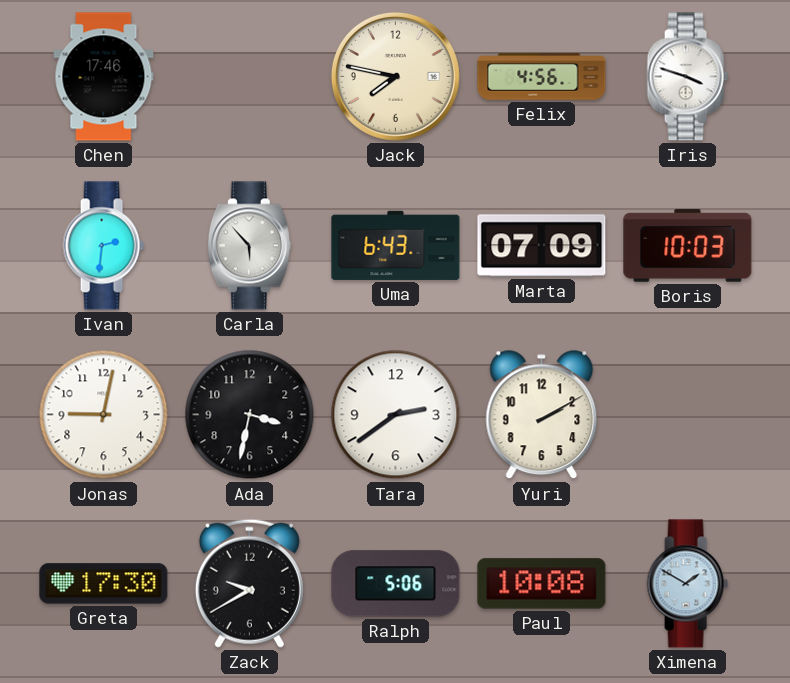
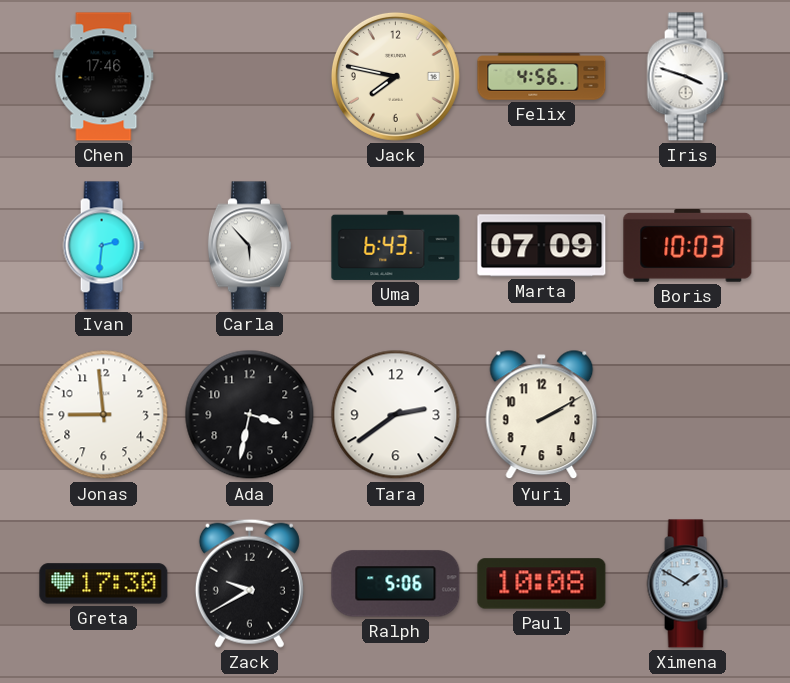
Jonas: 9:02 -> 8:59
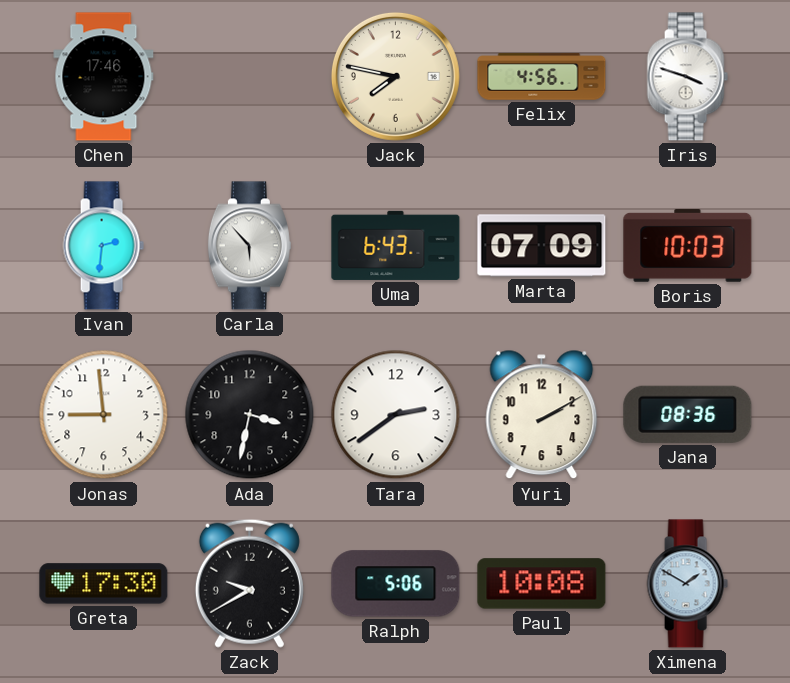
Jana: none -> 08:36
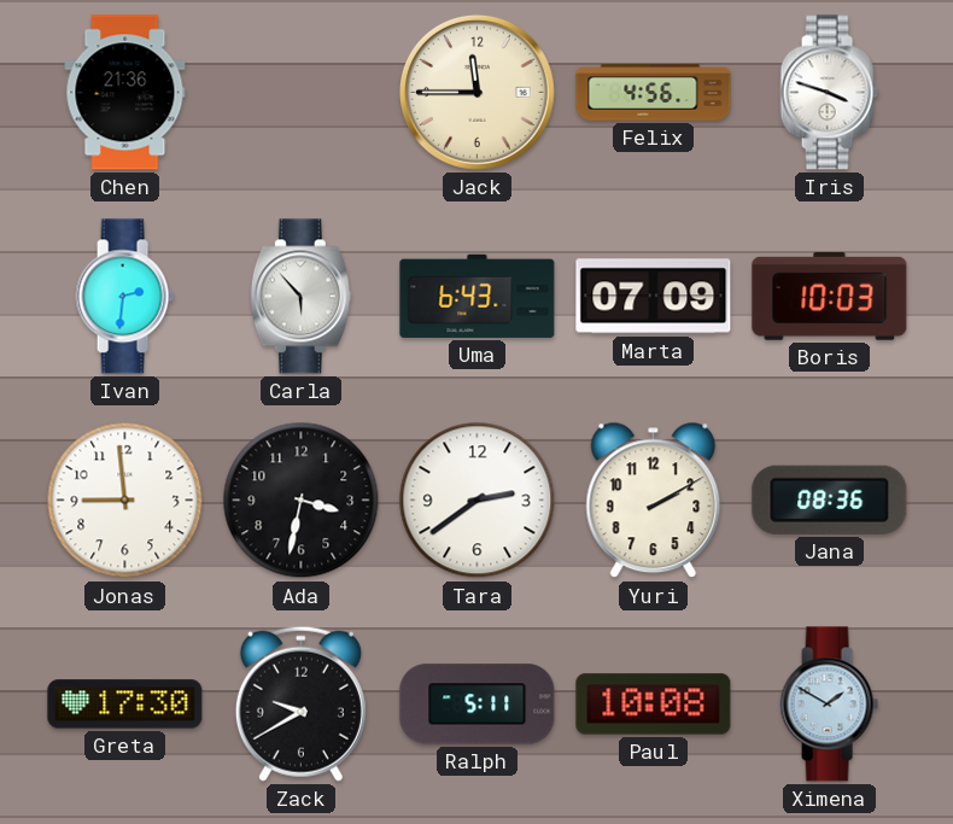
Chen: 17:46 -> 21:36
Jack: 7:47 -> 11:45
Ralph: 5:06 -> 5:11
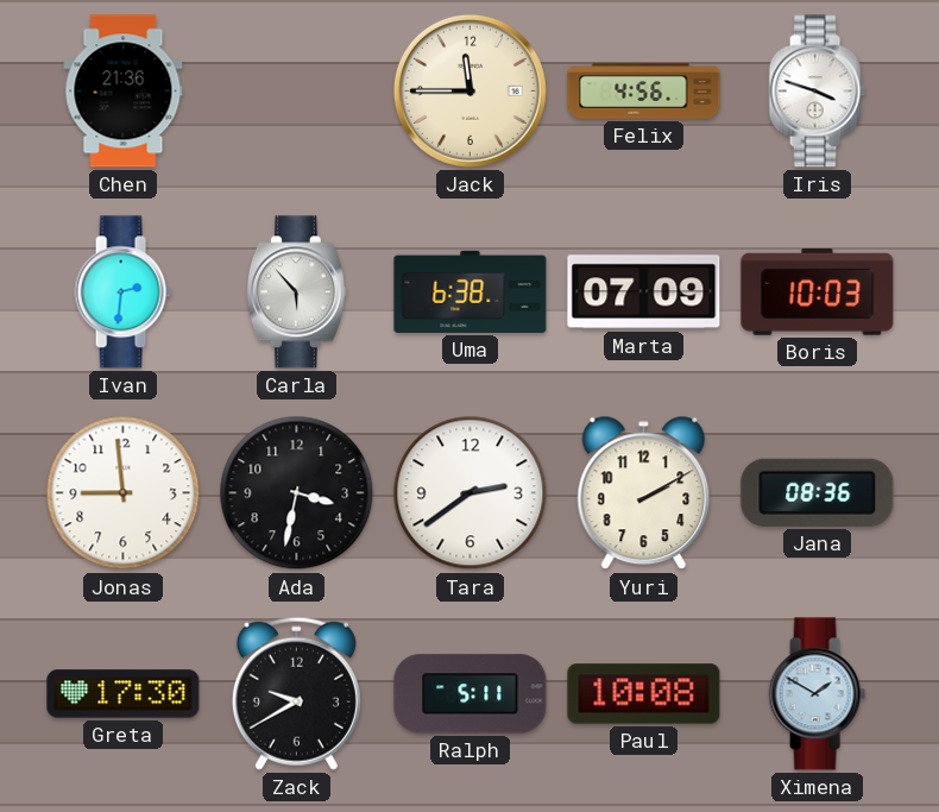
Uma: 6:43 -> 6:38
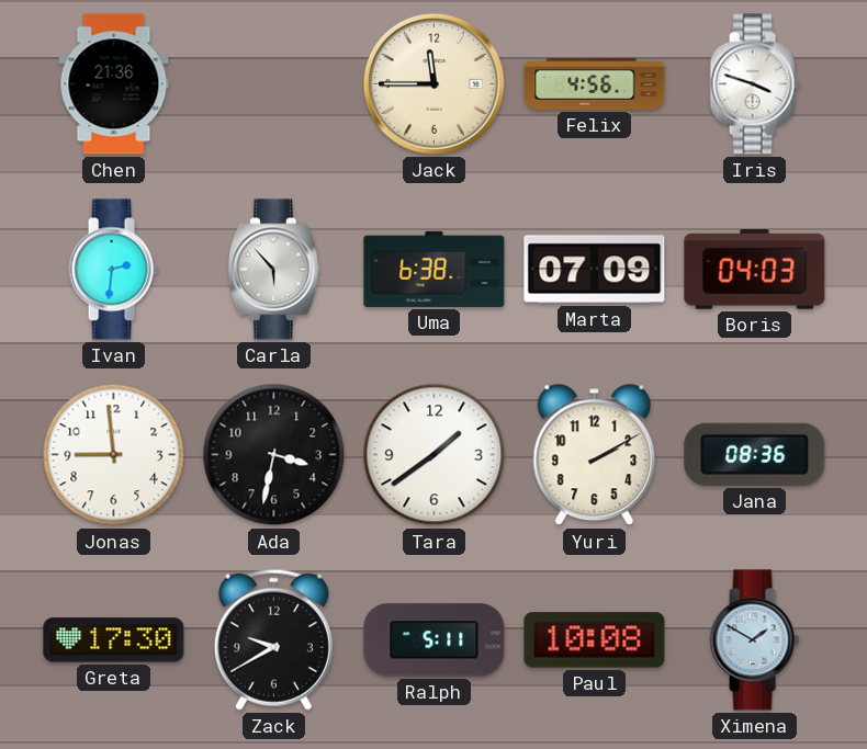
Boris: 10:03 -> 04:03
Tara: 2:39 -> 1:39
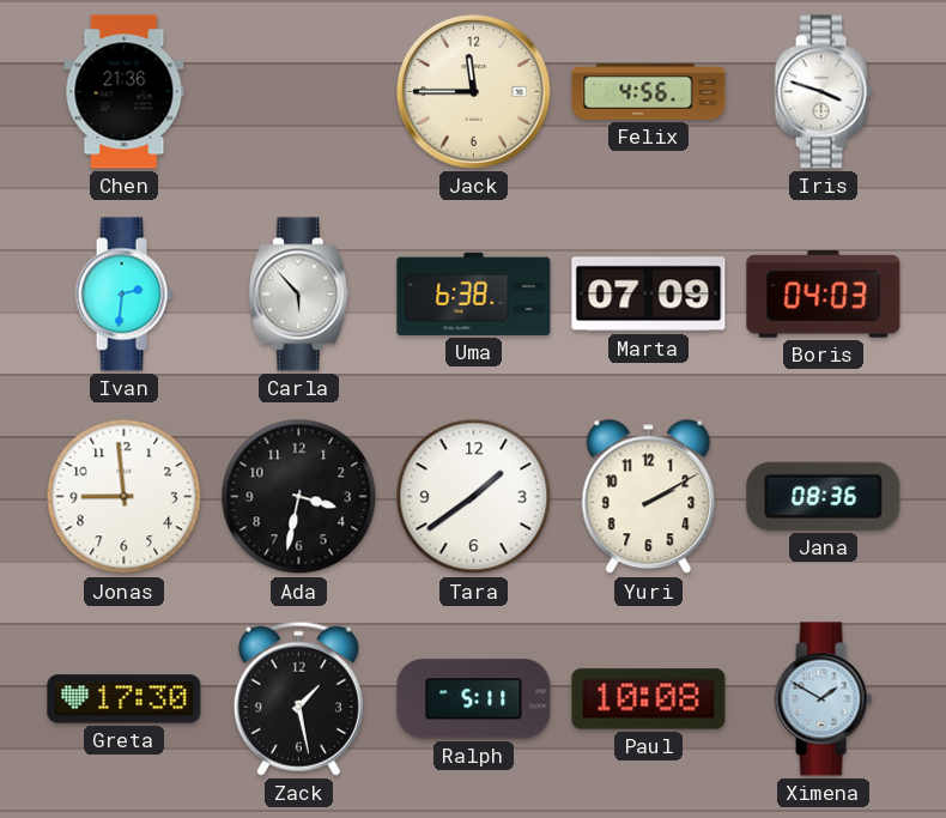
Zack: 9:40 -> 1:28
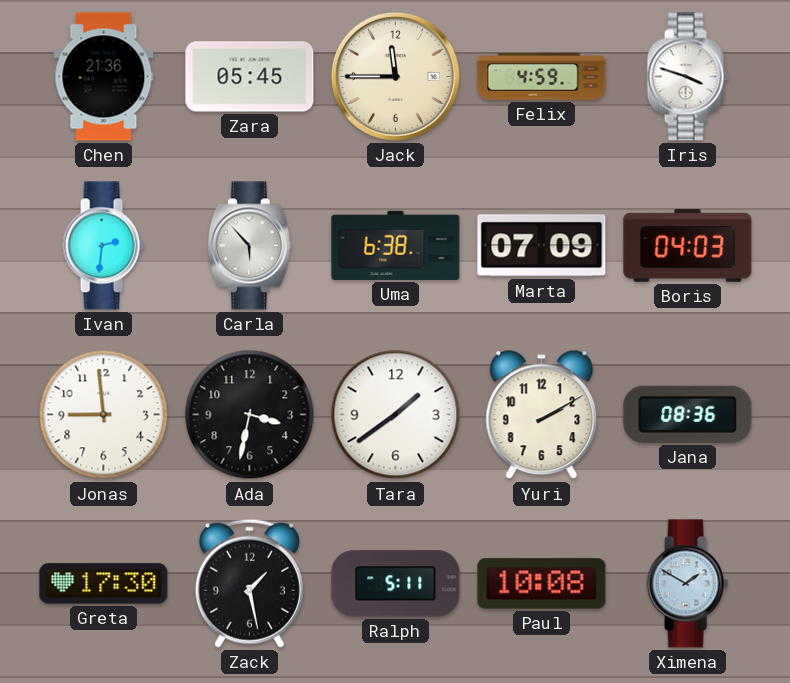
Zara: none -> 05:45
Felix: 4:56 -> 4:59
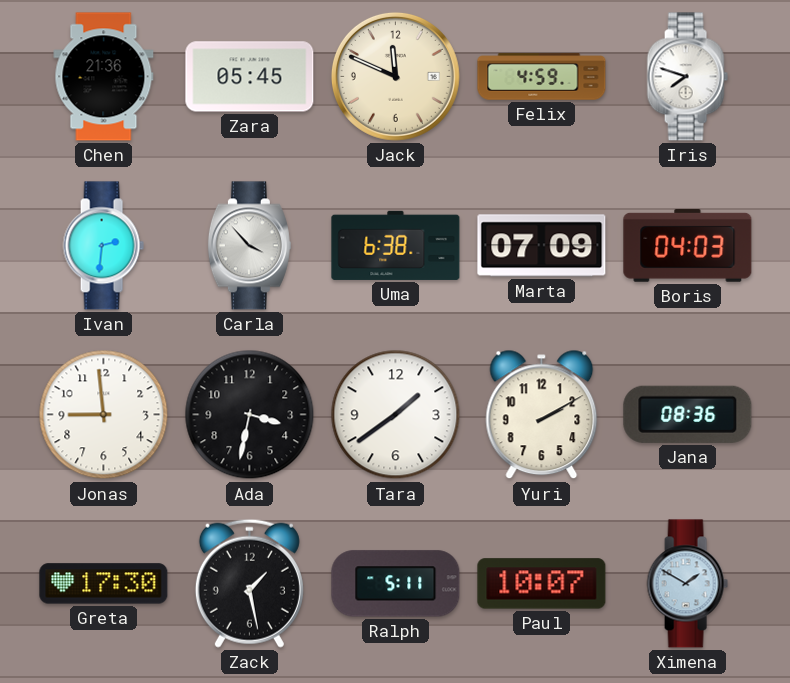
Jack: 11:45 -> 11:49
Iris: 3:48 -> 7:48
Carla: 5:53 -> 3:53
Paul: 10:08 -> 10:07
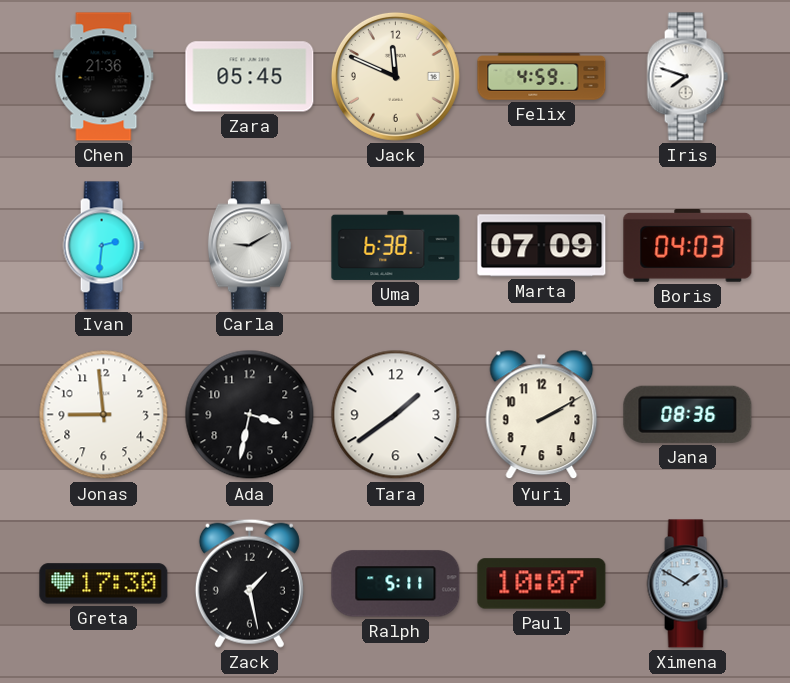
Carla: 3:53 -> 9:10
